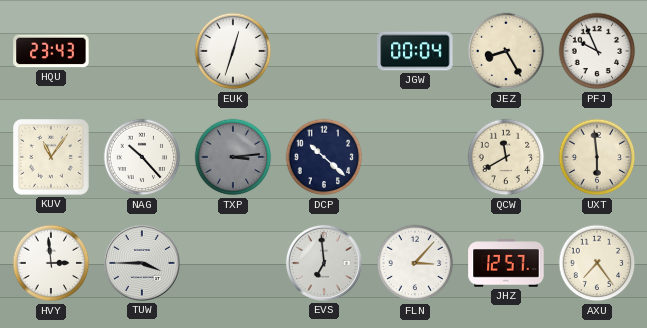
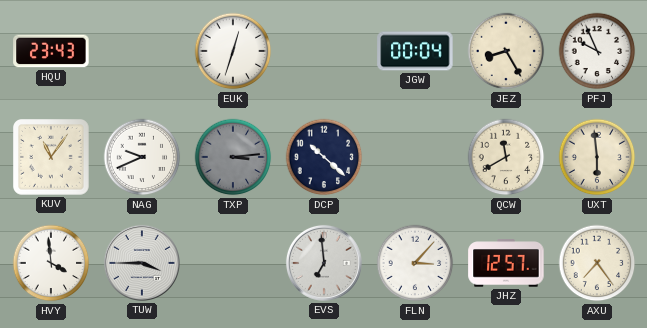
NAG: 10:23 -> 9:41
HVY: 2:59 -> 3:59
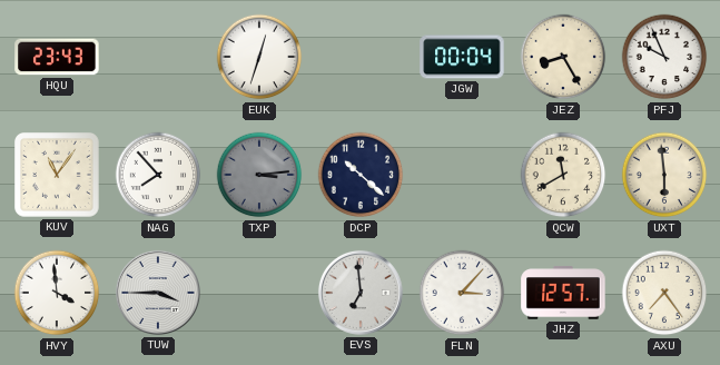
NAG: 9:41 -> 7:53
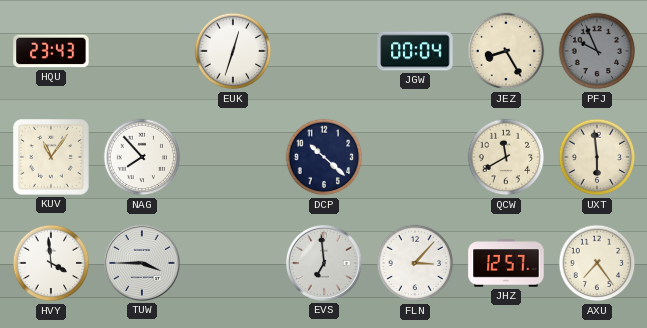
PFJ dial: white -> grey
TXP: 3:14 -> none
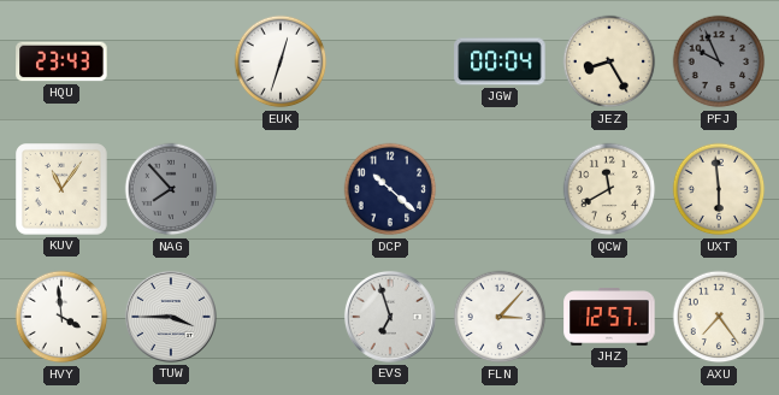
NAG dial: white -> grey
EVS: 6:59 -> 6:57
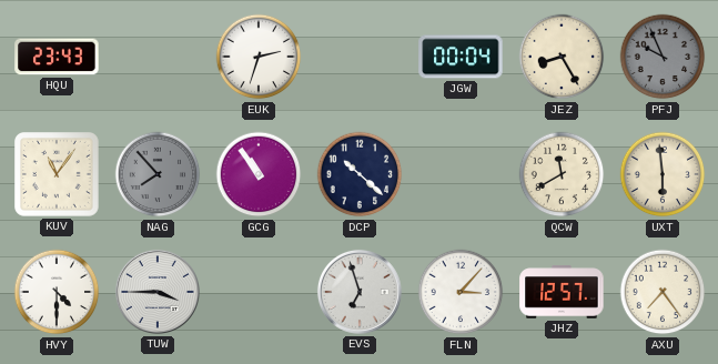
EUK: 12:33 -> 2:33
GCG: none -> 10:54
HVY: 3:59 -> 4:30
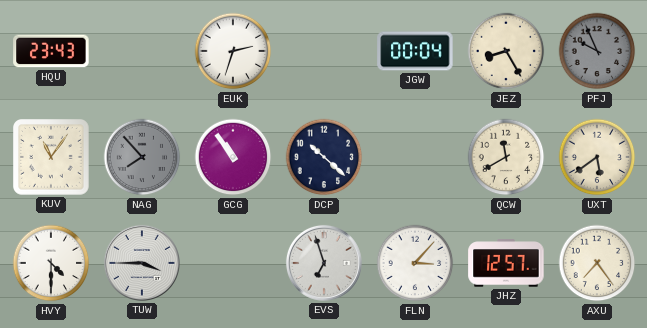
UXT: 5:59 -> 5:39
